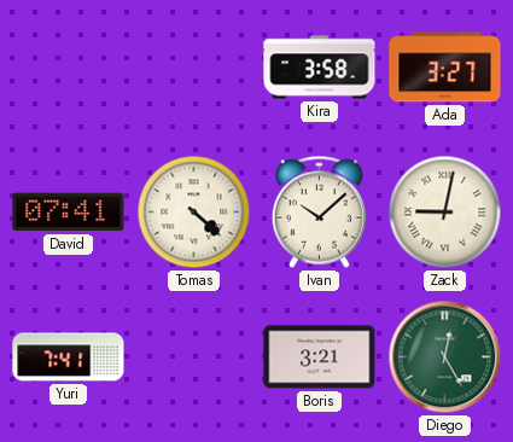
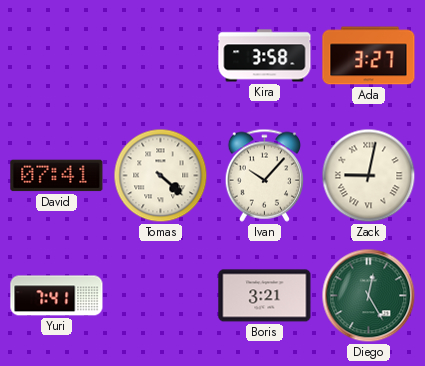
Ivan: 10:08 -> 10:07
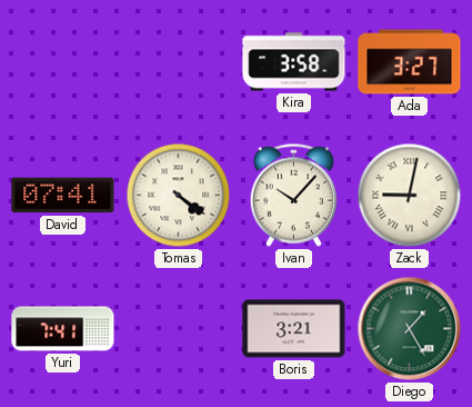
Tomas: 4:22 -> 4:21
Diego: 12:25 -> 1:25
